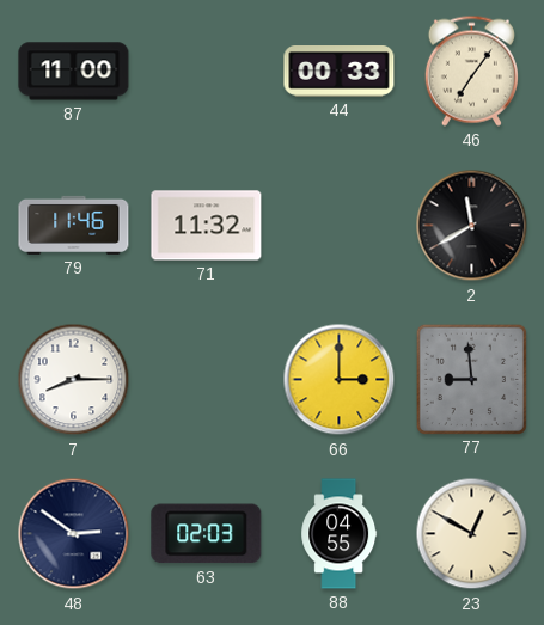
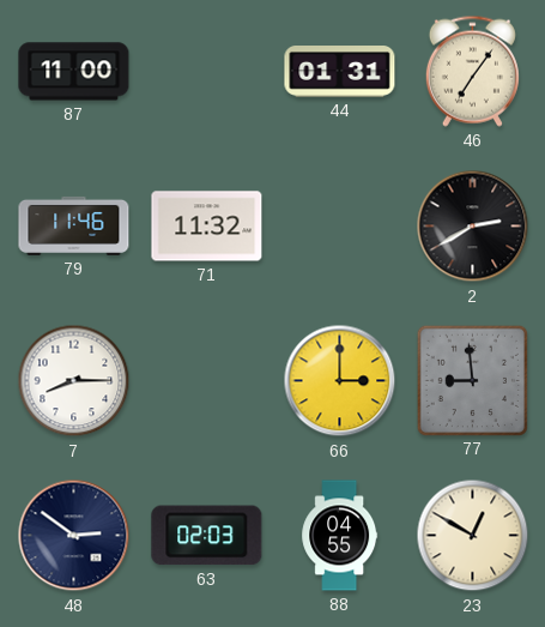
44: 00:33 -> 01:31
2: 11:40 -> 2:40
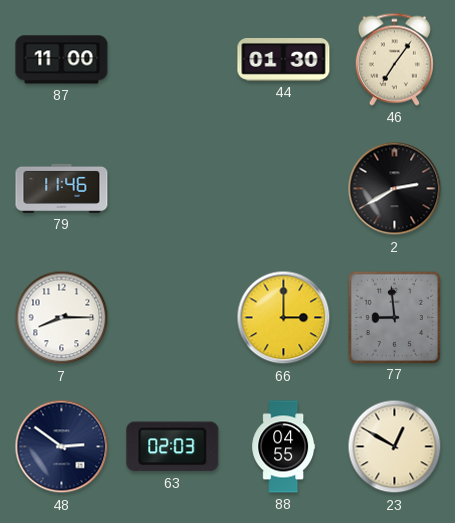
44: 01:31 -> 01:30
71: 11:32 -> none
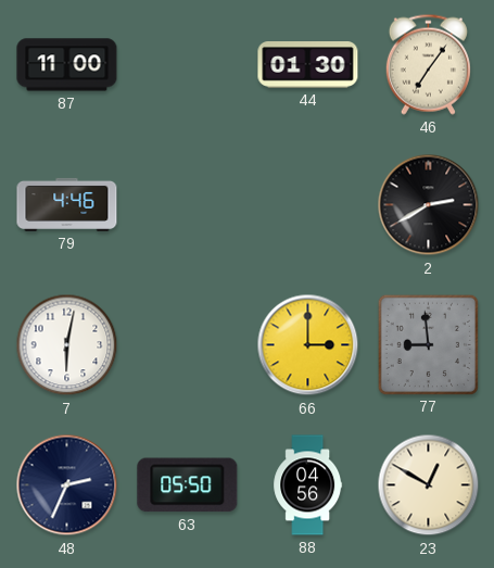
79: 11:46 -> 4:46
7: 8:15 -> 6:02
48: 2:51 -> 2:34
63: 02:03 -> 05:50
88: 04:55 -> 04:56
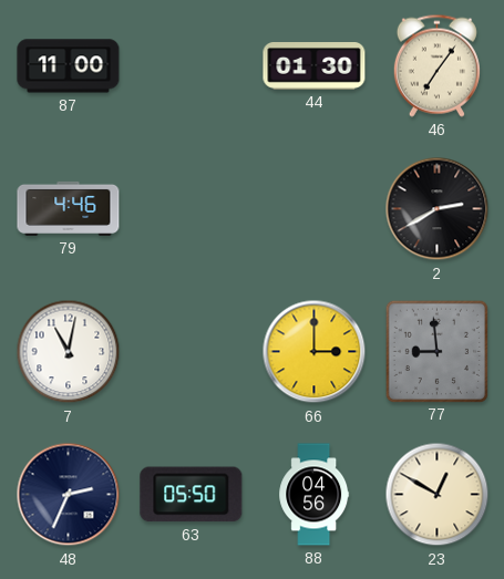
7: 6:02 -> 11:02
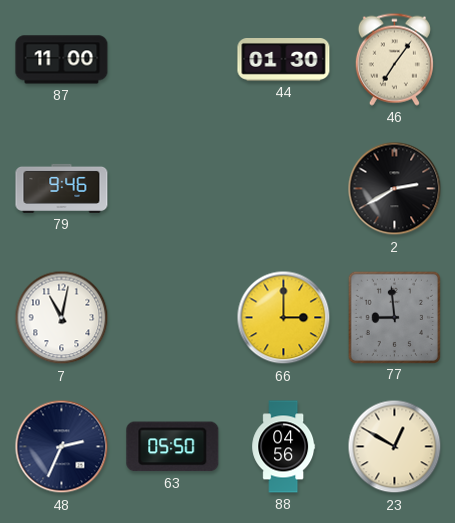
79: 4:46 -> 9:46
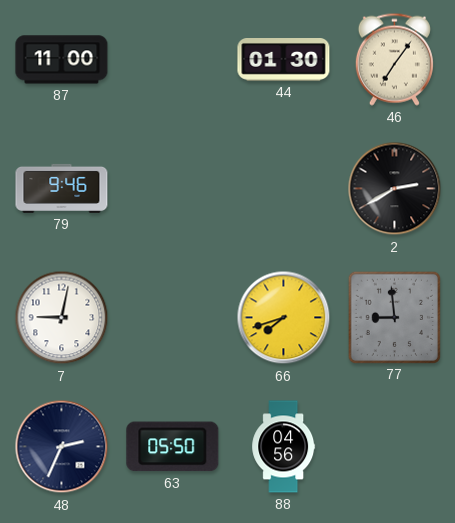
7: 11:02 -> 9:02
66: 3:00 -> 7:42
23: 12:50 -> none
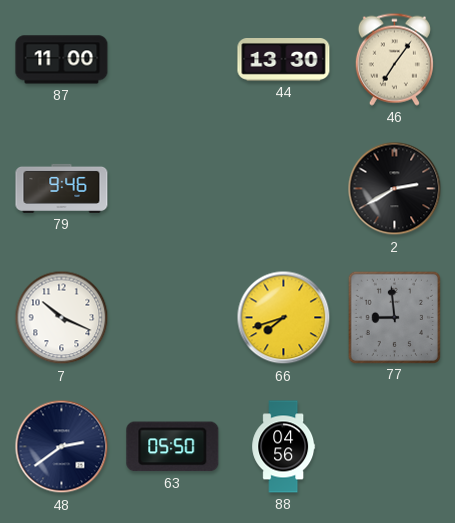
44: 01:30 -> 13:30
7: 9:02 -> 10:19
48: 2:34 -> 2:39
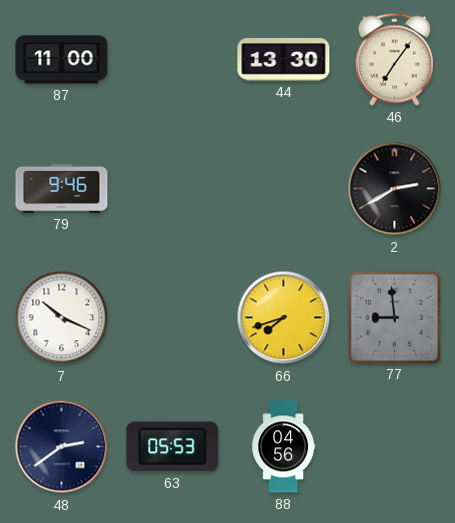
63: 05:50 -> 05:53
